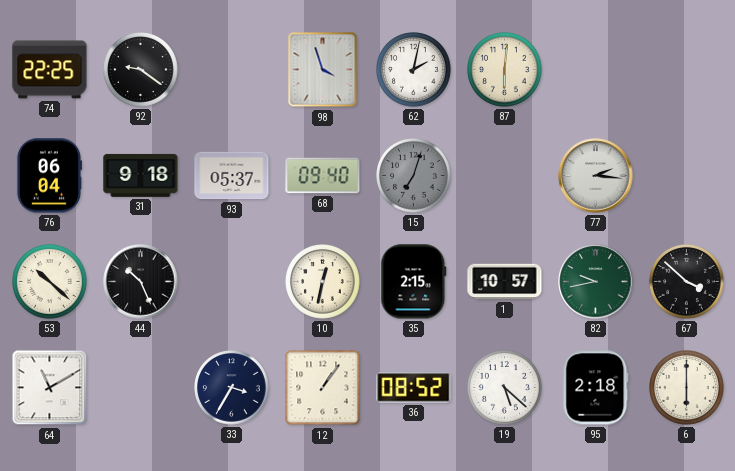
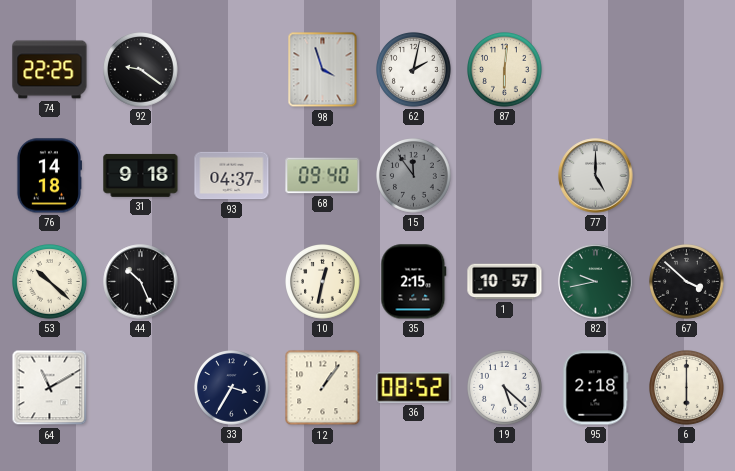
76: 06:04 -> 14:18
93: 05:37 -> 04:37
15: 7:03 -> 11:54
77: 2:16 -> 5:00
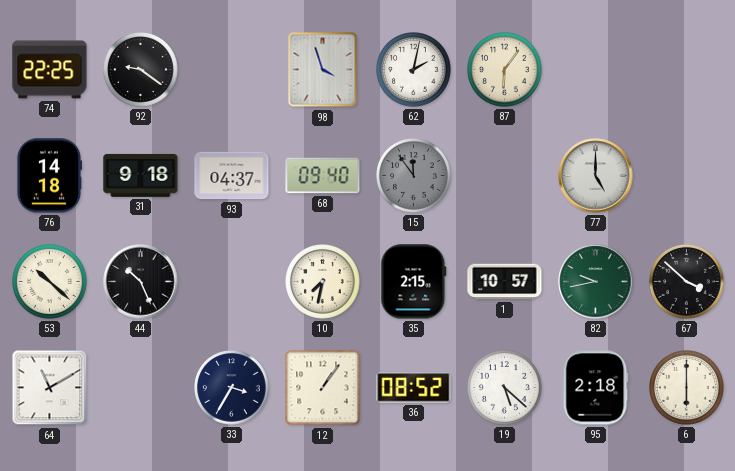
87: 6:01 -> 6:06
10: 12:32 -> 7:32
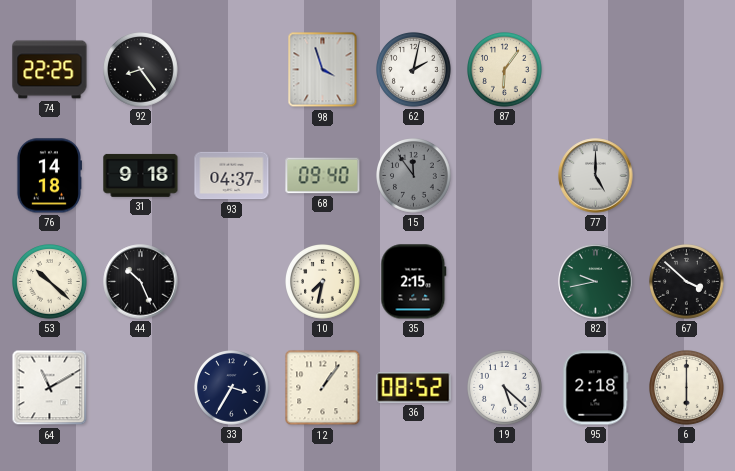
92: 9:21 -> 8:24
1: 10:57 -> none
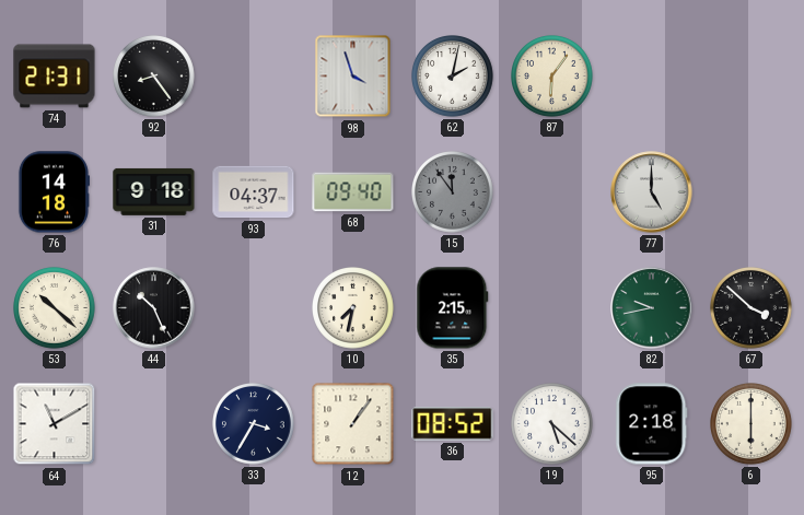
74: 22:25 -> 21:31
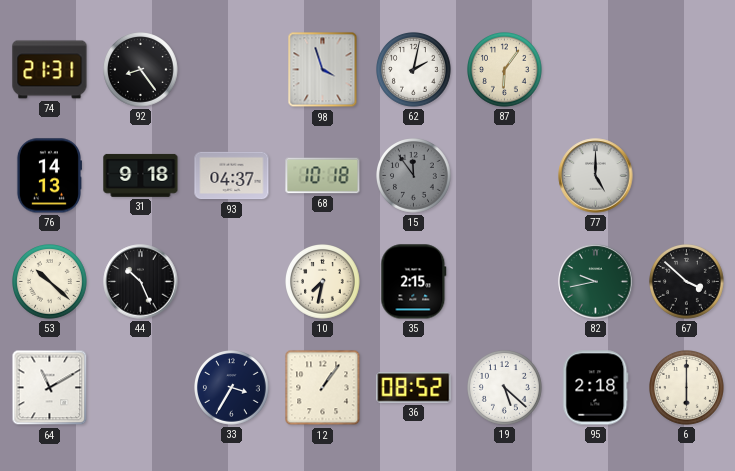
76: 14:18 -> 14:13
68: 09:40 -> 10:18
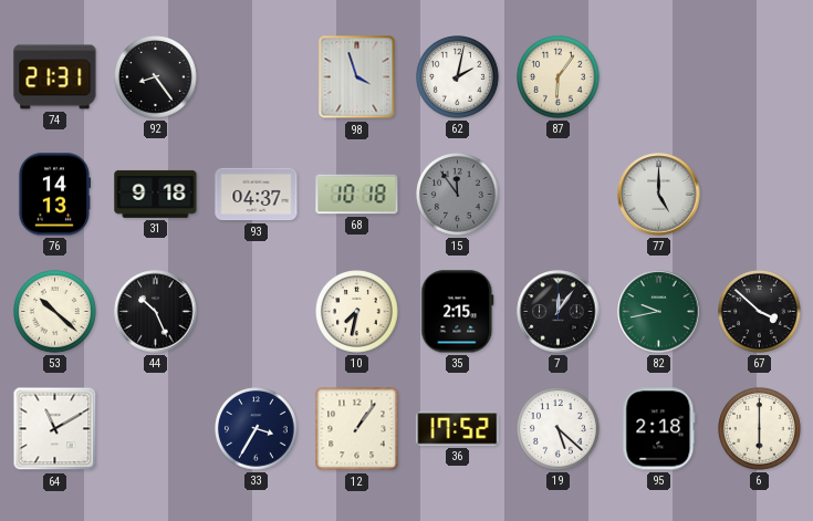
7: none -> 12:06
36: 08:52 -> 17:52
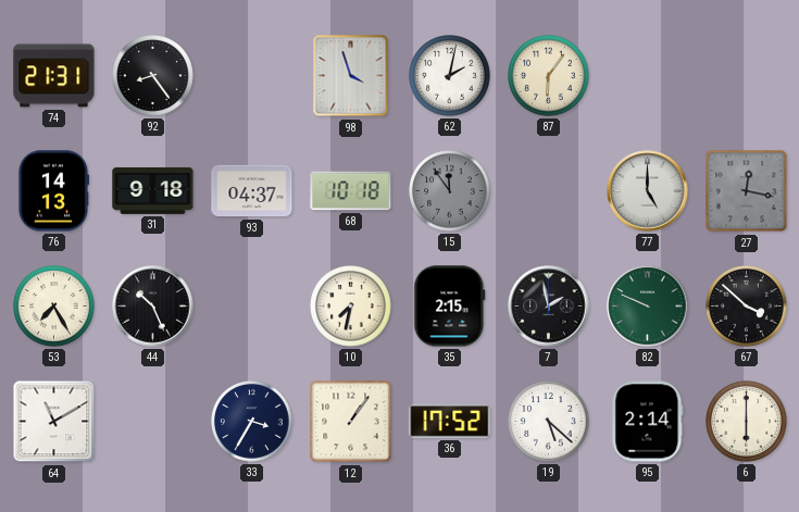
27: none -> 12:17
53: 10:22 -> 7:25
7: 12:06 -> 1:58
82: 9:43 -> 9:49
95: 2:18 -> 2:14
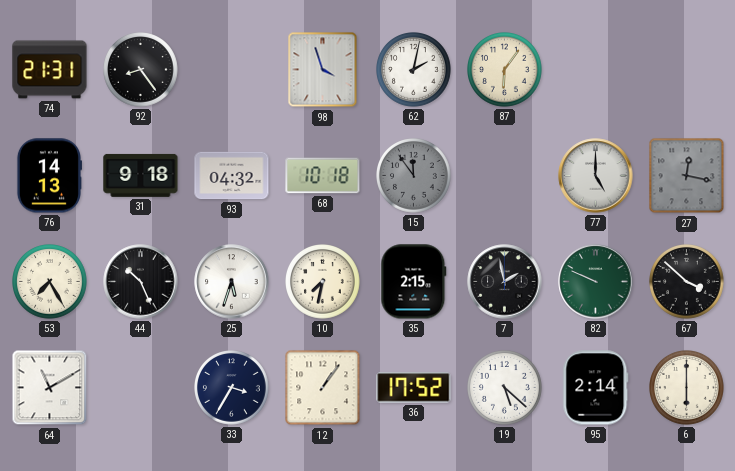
93: 04:37 -> 04:32
25: none -> 5:33
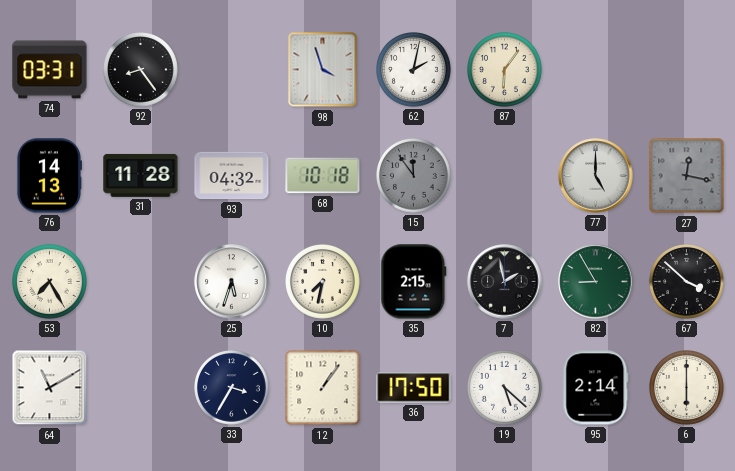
74: 21:31 -> 03:31
31: 9:18 -> 11:28
44: 10:26 -> none
82: 9:49 -> 8:55
36: 17:52 -> 17:50
